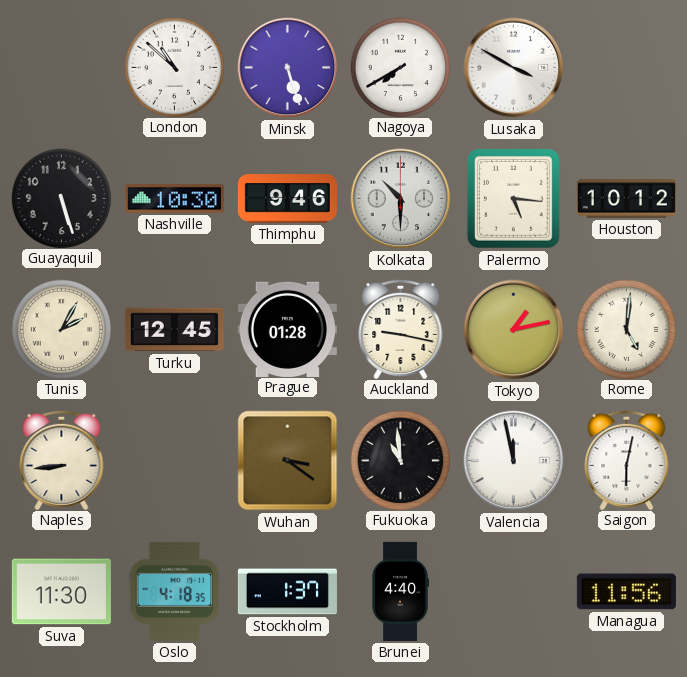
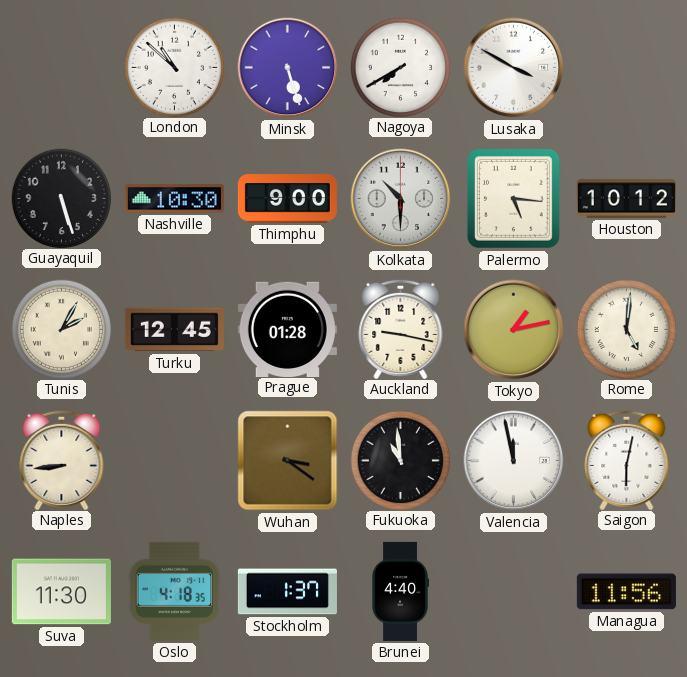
Thimphu: 9:46 -> 9:00
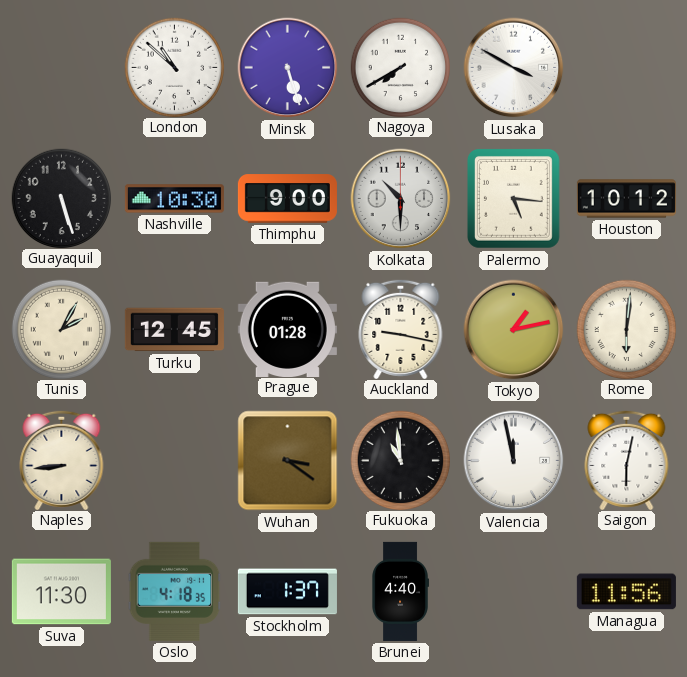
Rome: 5:01 -> 6:01
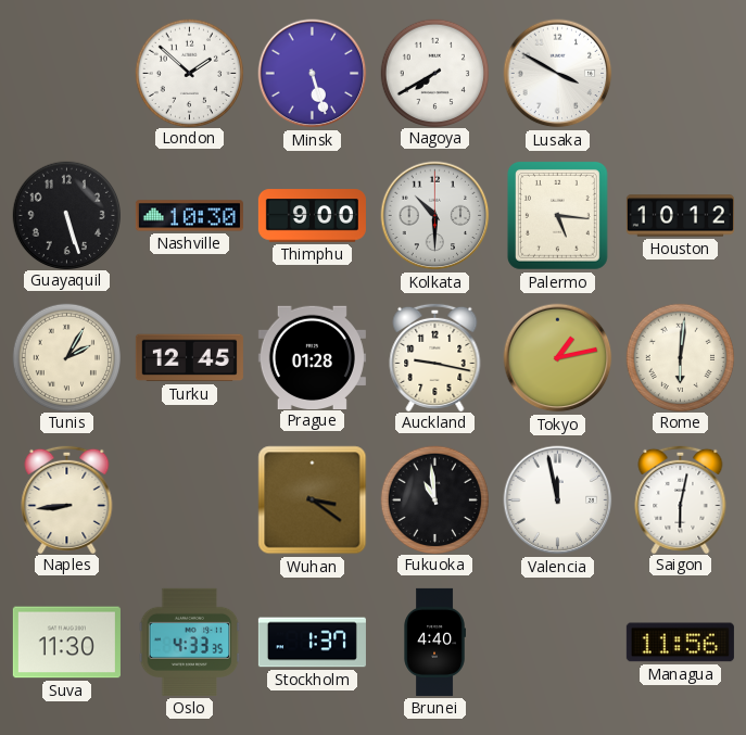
London: 10:52 -> 1:52
Oslo: 4:18 -> 4:33
